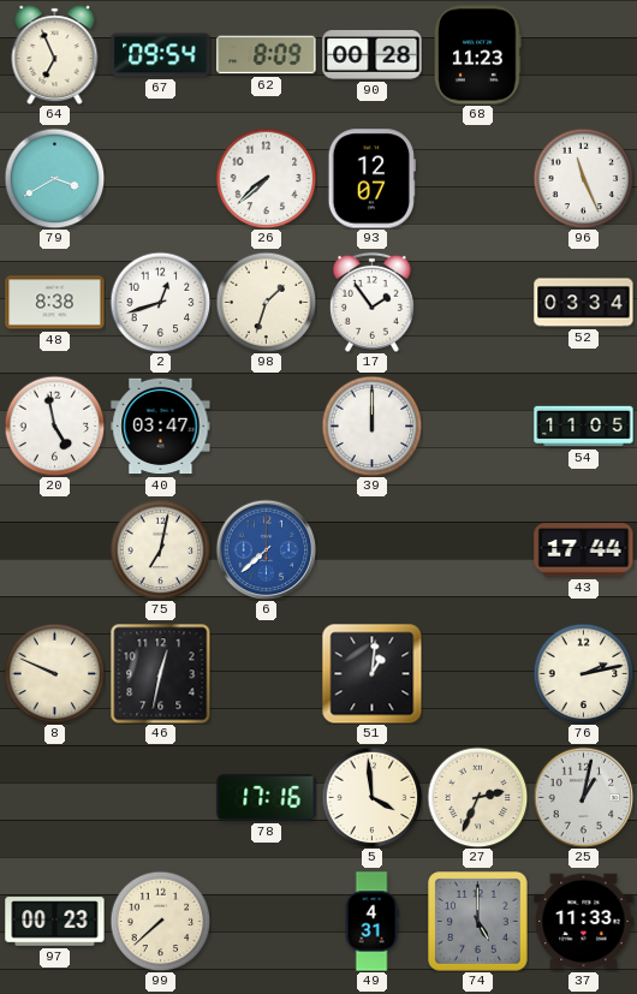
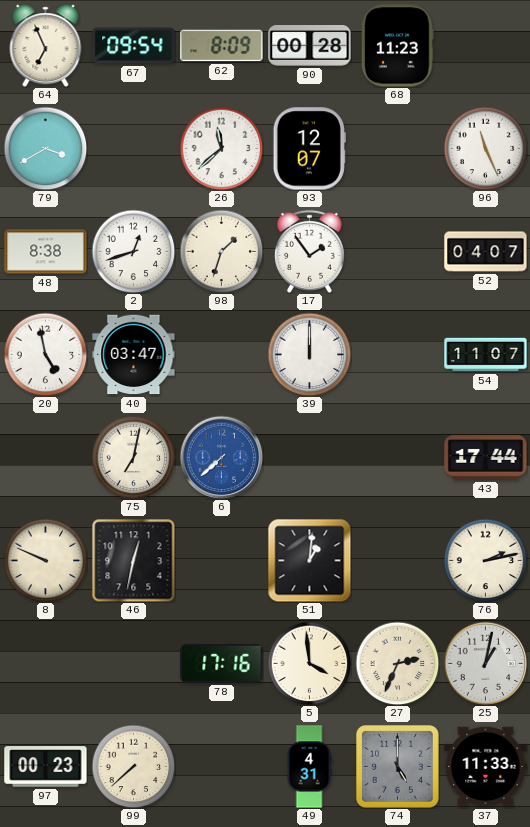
26: 7:38 -> 11:38
52: 03:34 -> 04:07
54: 11:05 -> 11:07
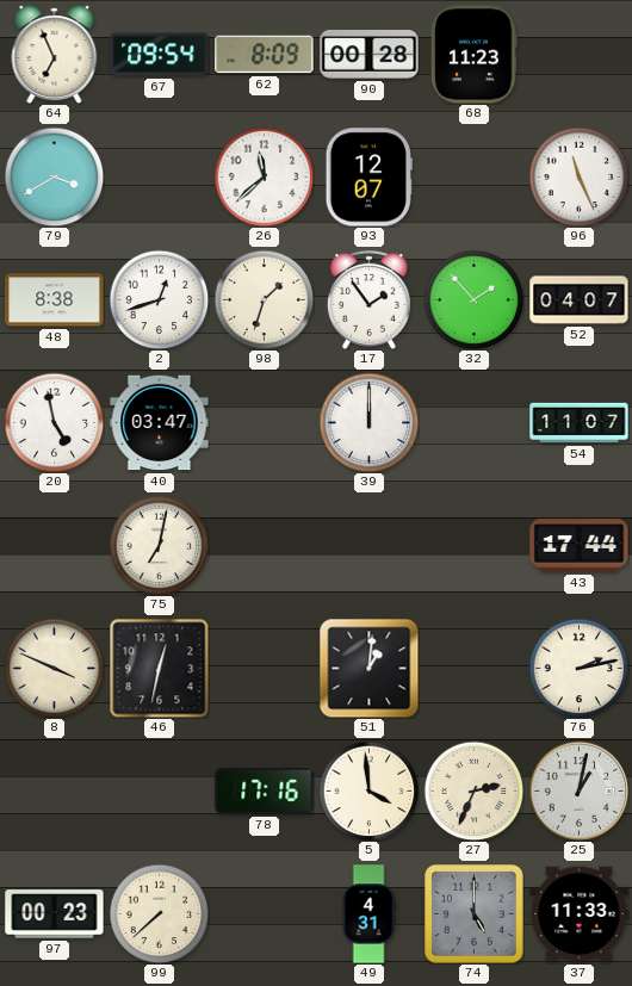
32: none -> 1:53
6: 7:38 -> none
8: 9:49 -> 3:49
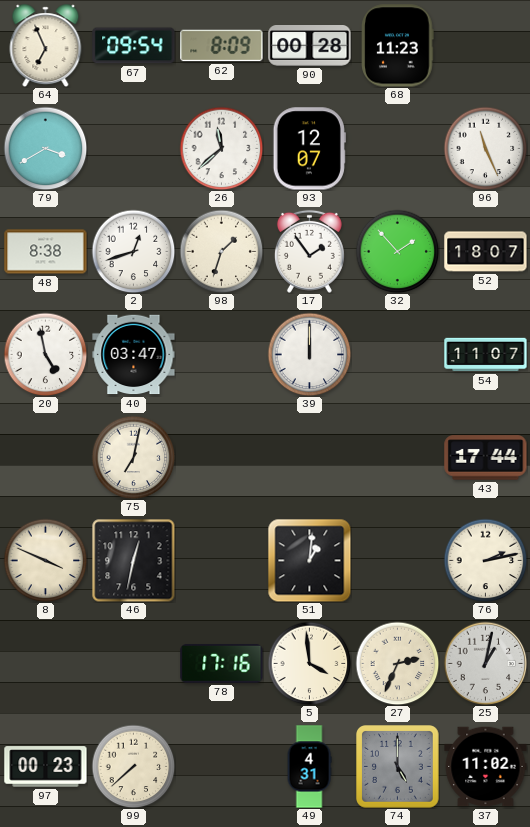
52: 04:07 -> 18:07
37: 11:33 -> 11:02
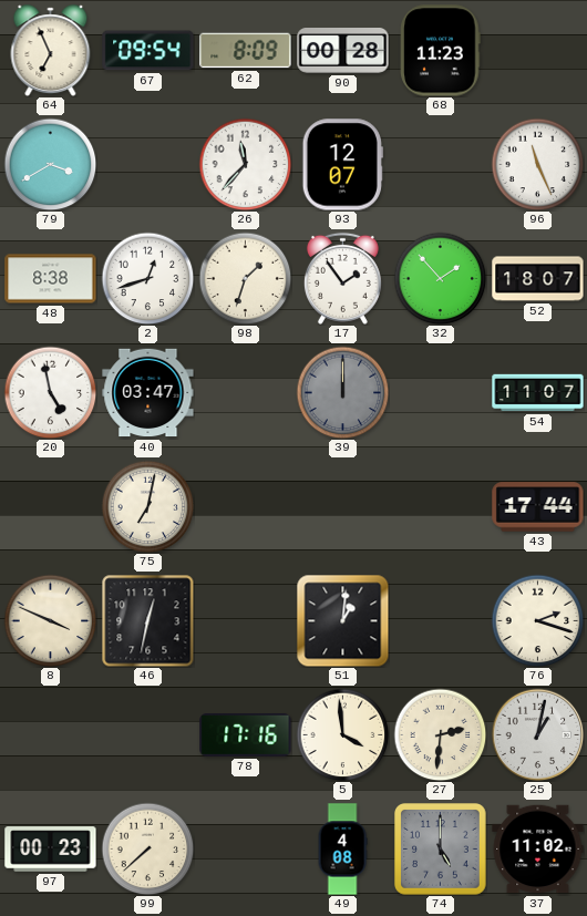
26: 11:38 -> 11:37
39 dial: white -> grey
76: 2:13 -> 2:18
27: 2:34 -> 2:31
49: 4:31 -> 4:08
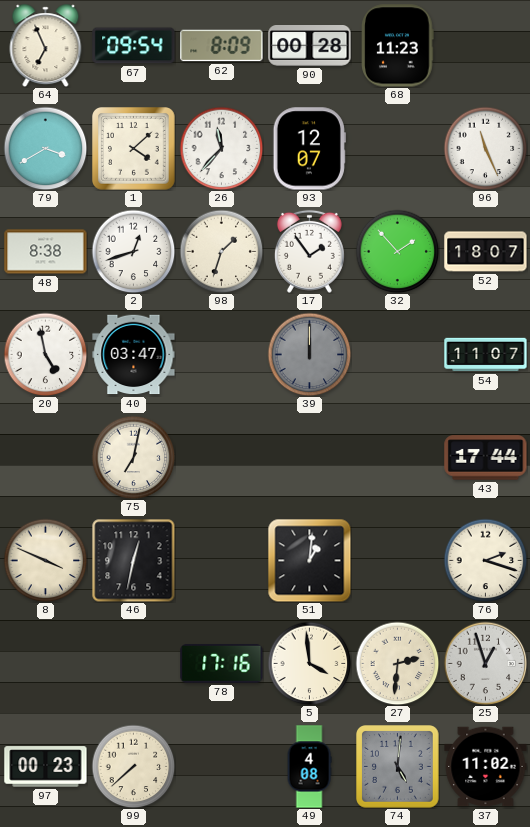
1: none -> 4:08
25: 1:02 -> 12:57
74: 5:00 -> 5:01
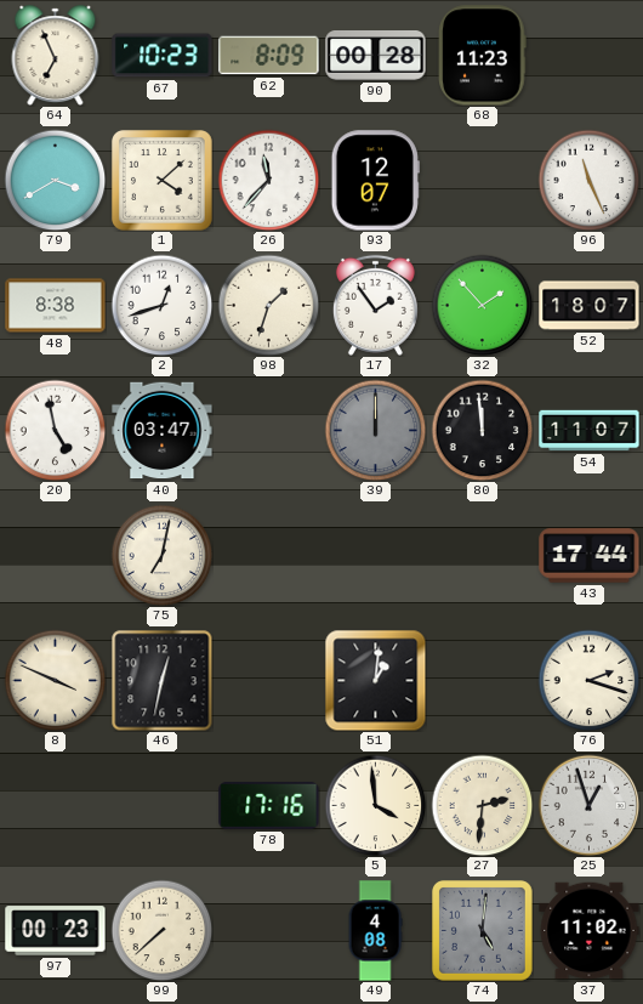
67: 09:54 -> 10:23
80: none -> 11:59
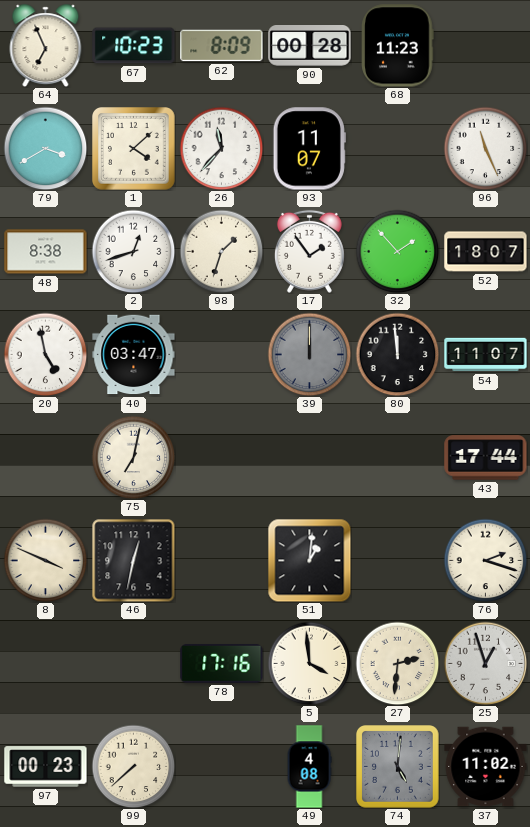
93: 12:07 -> 11:07
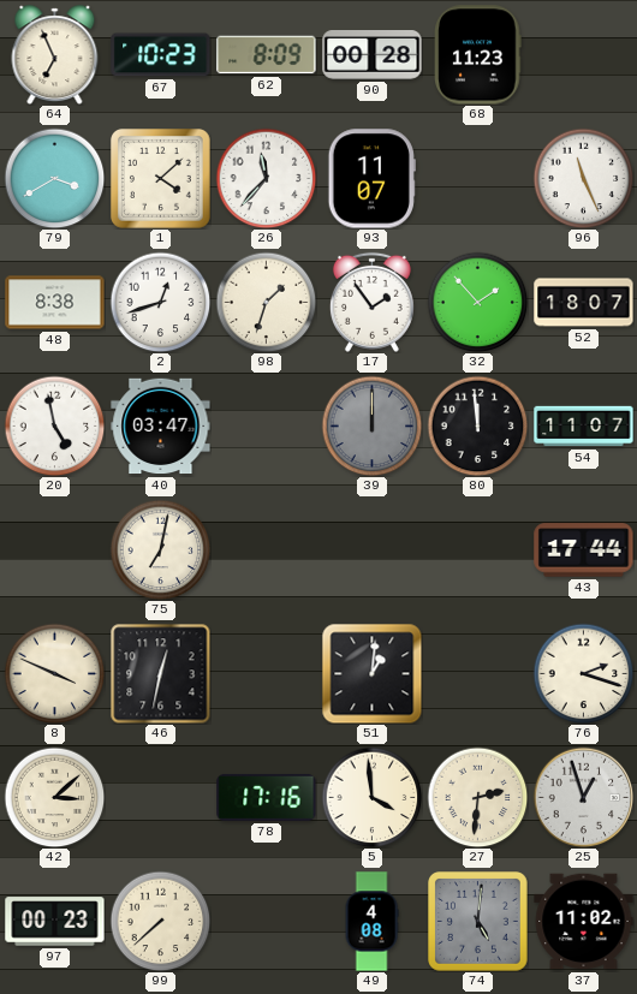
42: none -> 3:08
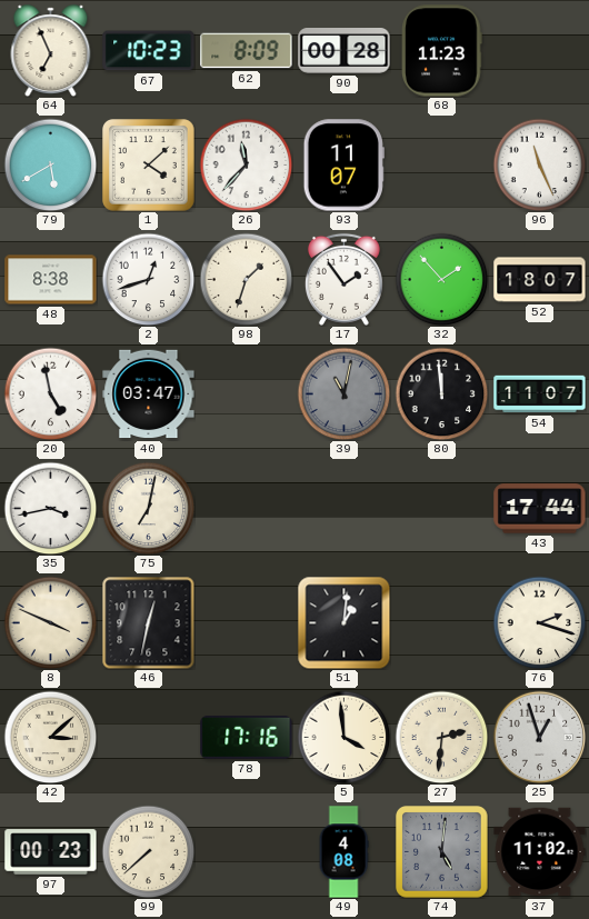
79: 3:40 -> 5:40
39: 12:00 -> 11:02
35: none -> 3:43
